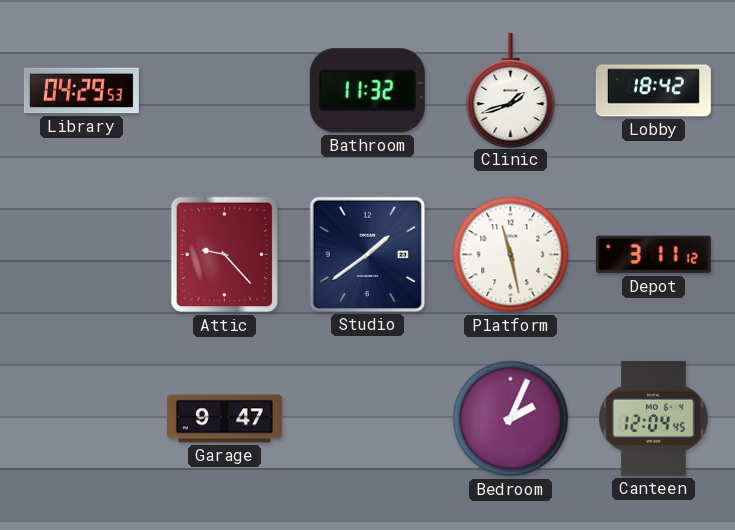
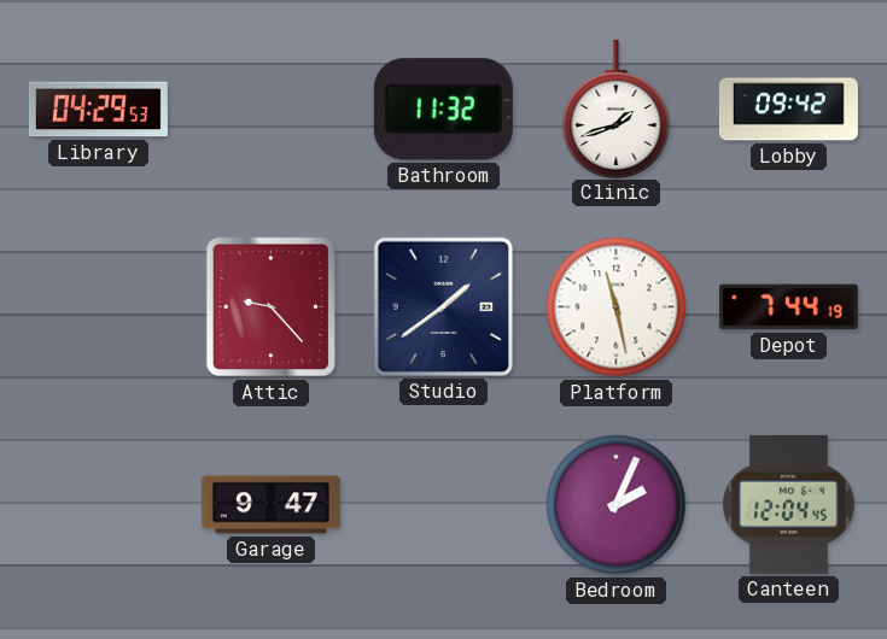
Lobby: 18:42 -> 09:42
Depot: 3:11 -> 7:44
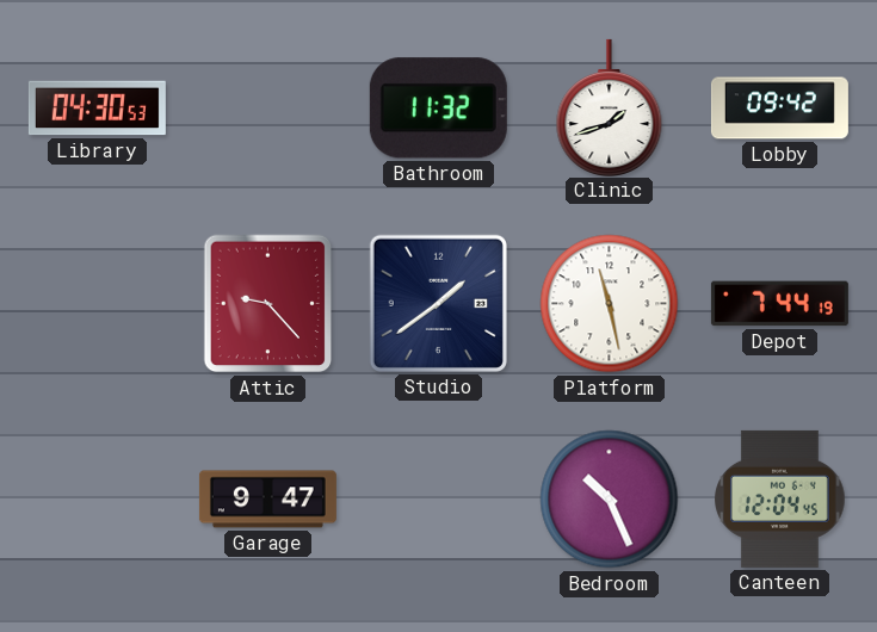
Library: 04:29 -> 04:30
Bedroom: 2:04 -> 10:26
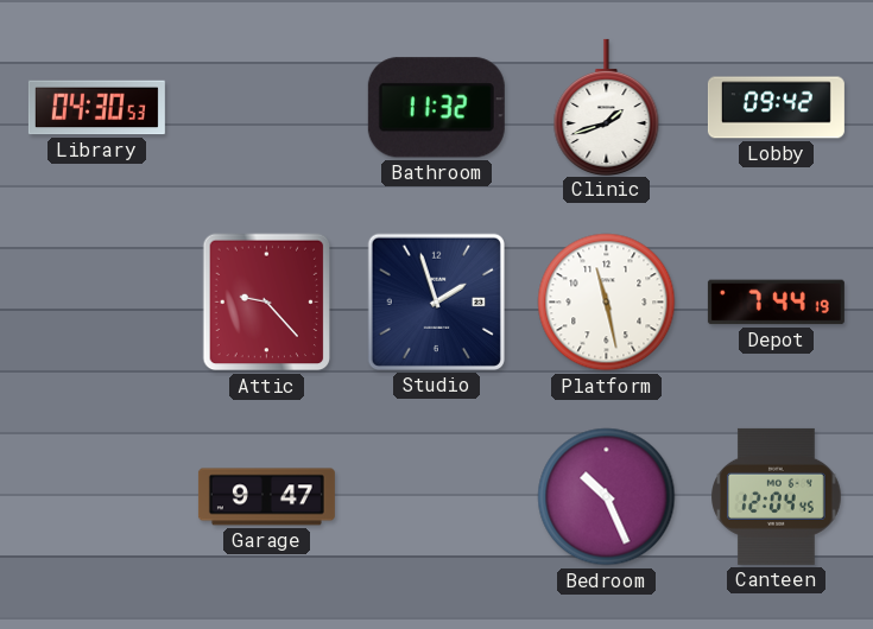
Studio: 1:39 -> 1:57
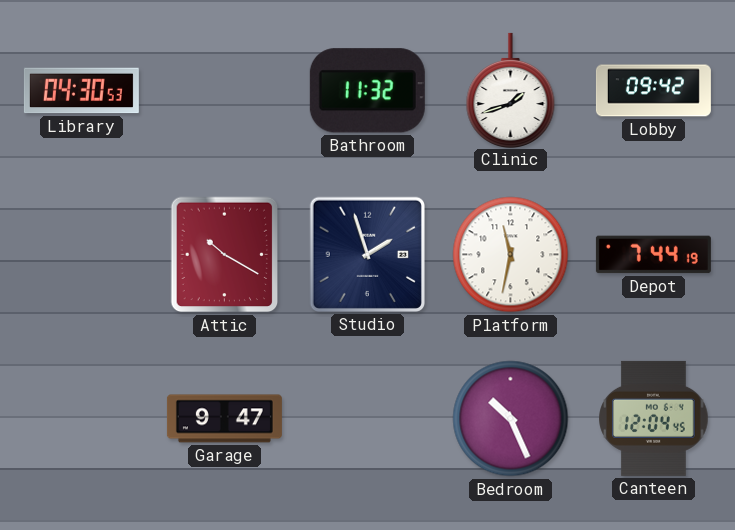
Attic: 9:23 -> 10:20
Platform: 11:28 -> 11:32
